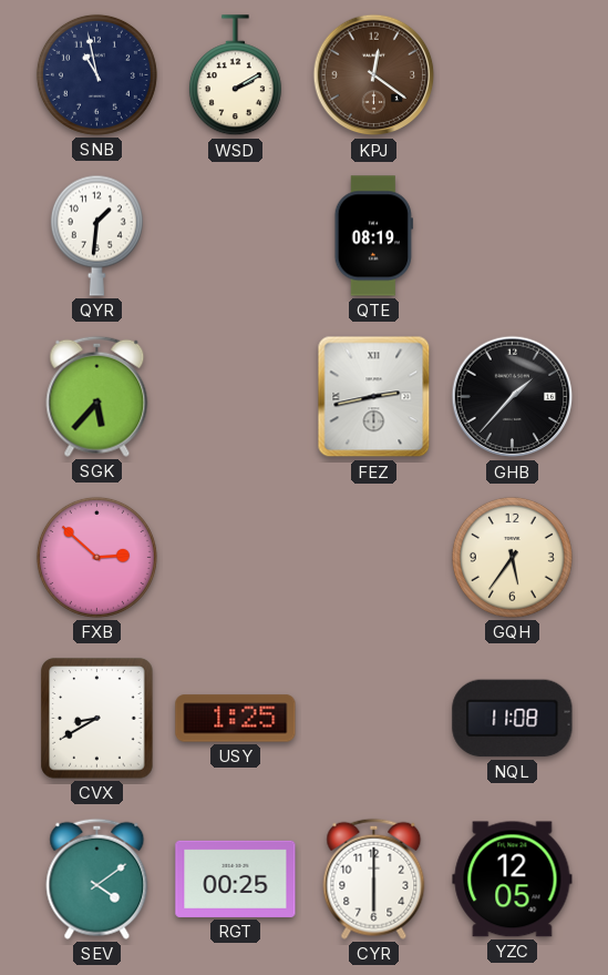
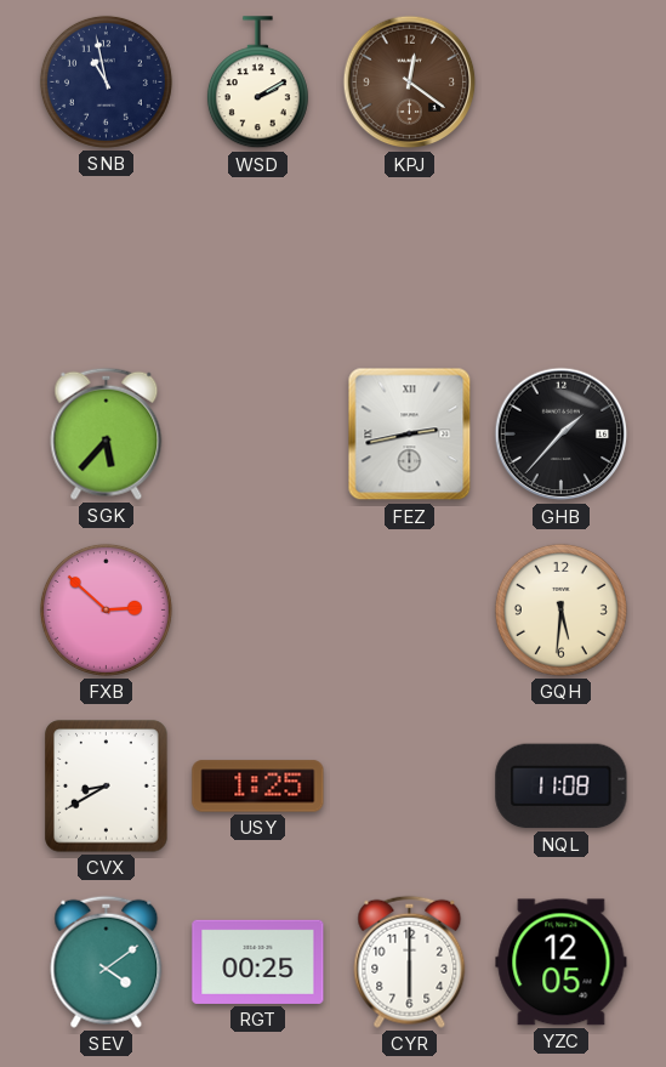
QYR: 1:31 -> none
QTE: 08:19 -> none
GQH: 5:36 -> 5:31
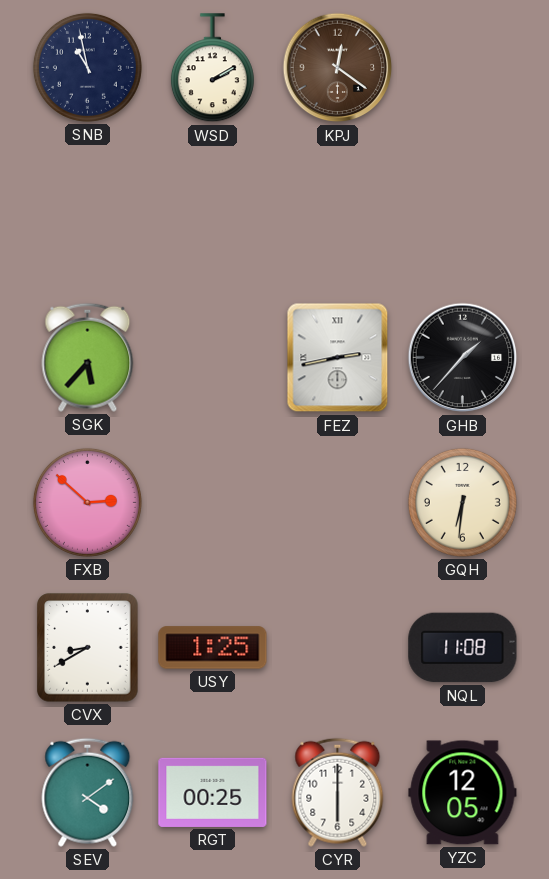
GQH: 5:31 -> 6:31
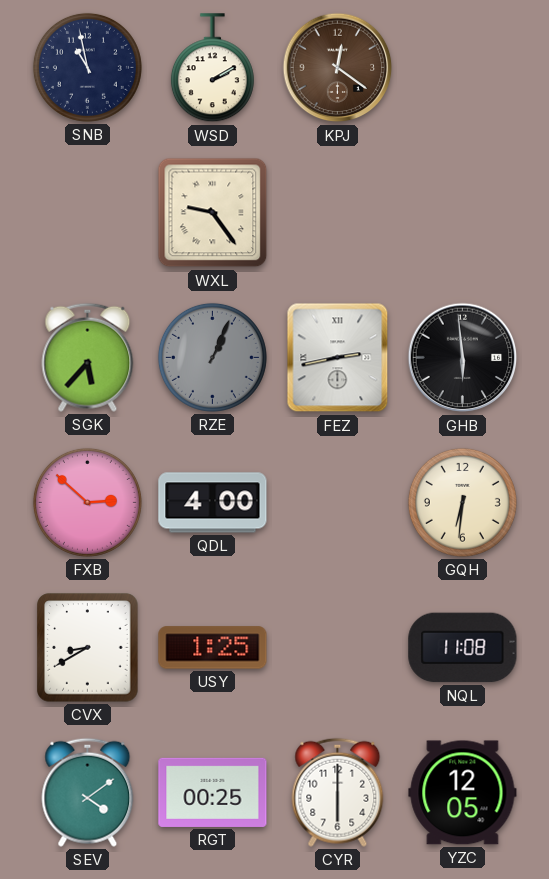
WXL: none -> 9:24
RZE: none -> 1:04
GHB: 1:37 -> 5:59
QDL: none -> 4:00
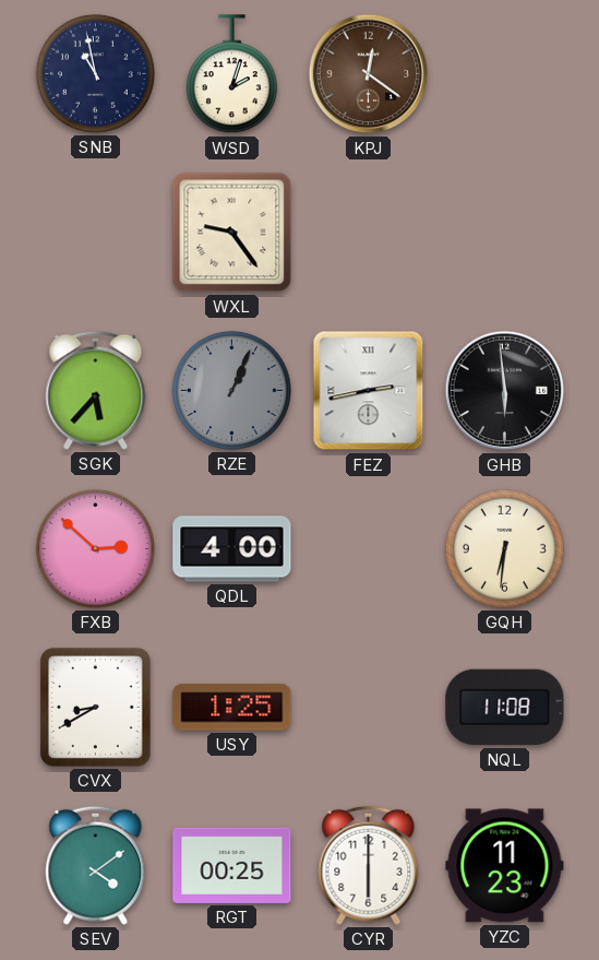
WSD: 2:10 -> 2:03
YZC: 12:05 -> 11:23
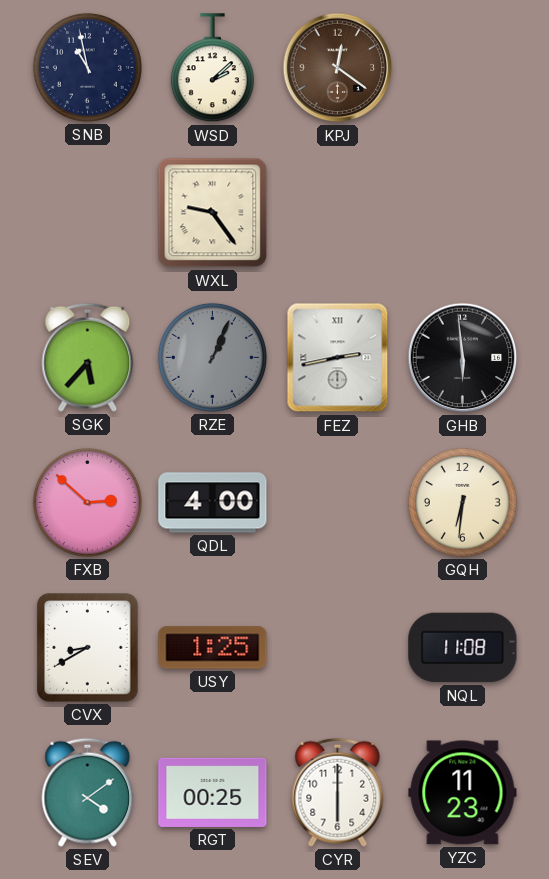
WSD: 2:03 -> 2:08
